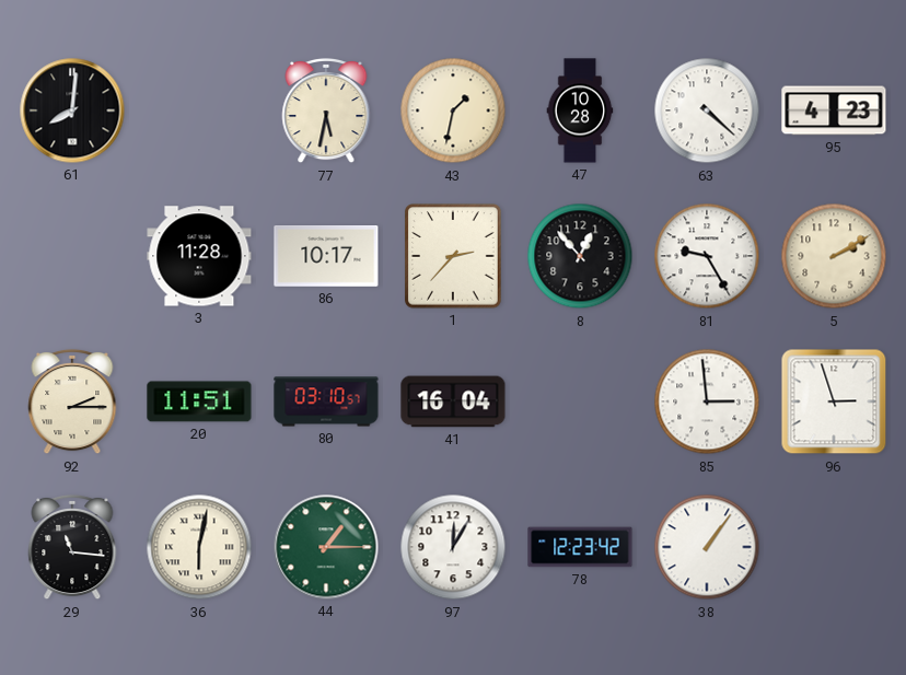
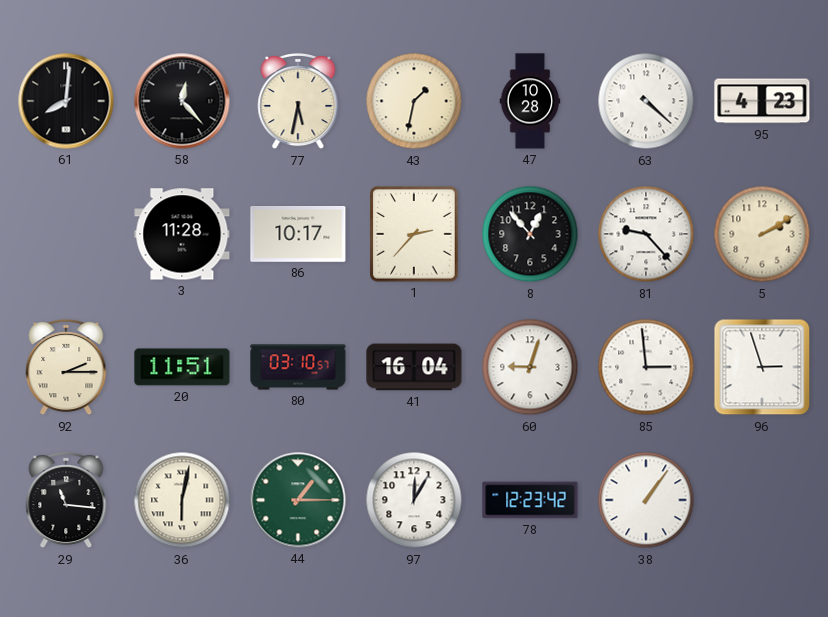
58: none -> 12:23
81: 9:25 -> 9:23
60: none -> 9:03
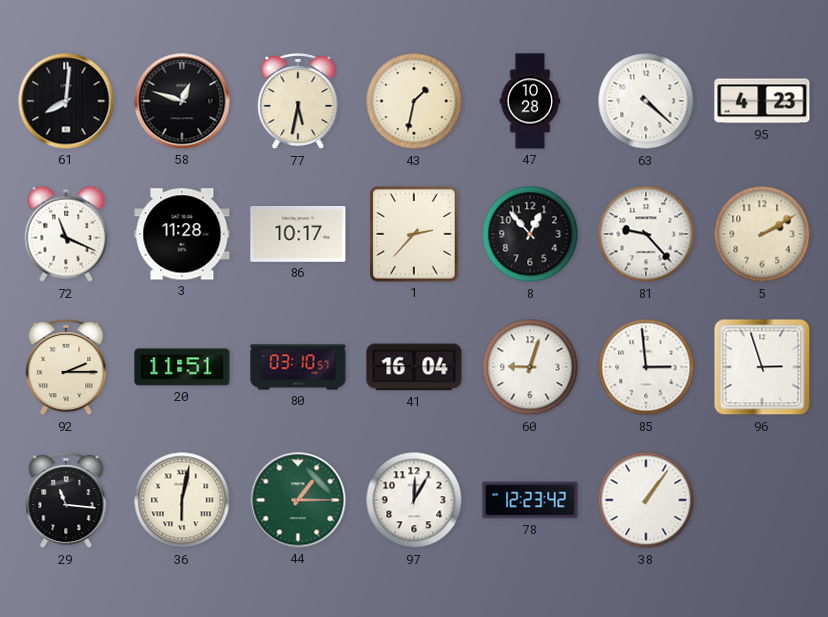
58: 12:23 -> 12:48
72: none -> 11:19
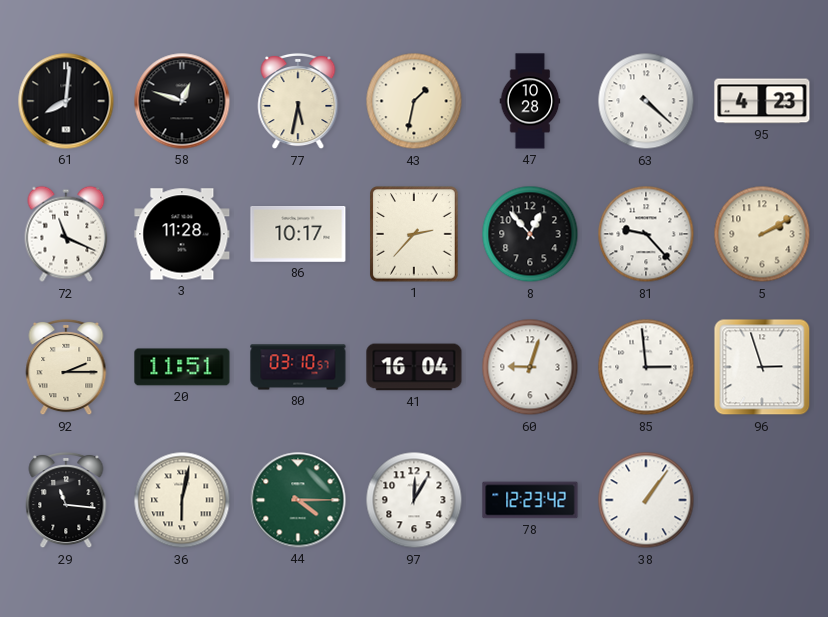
44: 1:15 -> 4:15
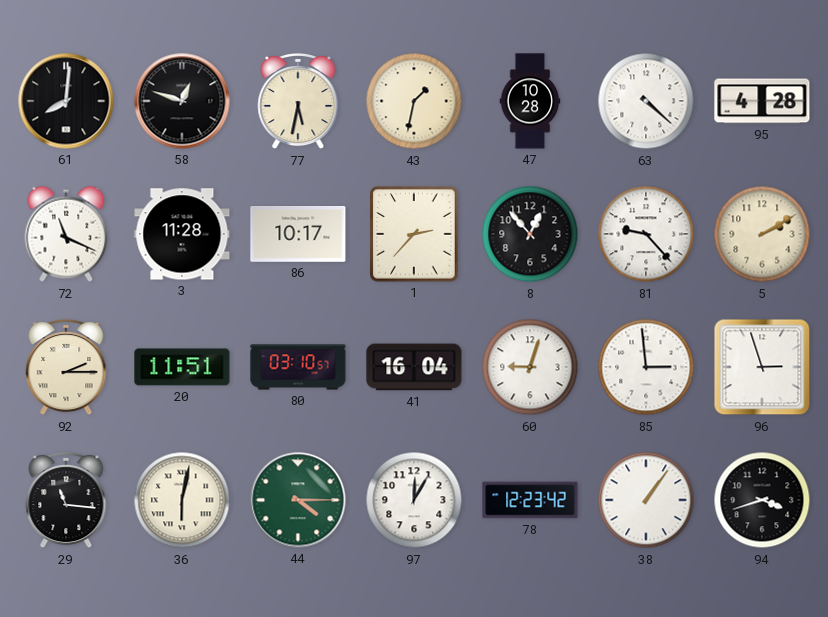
95: 4:23 -> 4:28
94: none -> 3:42
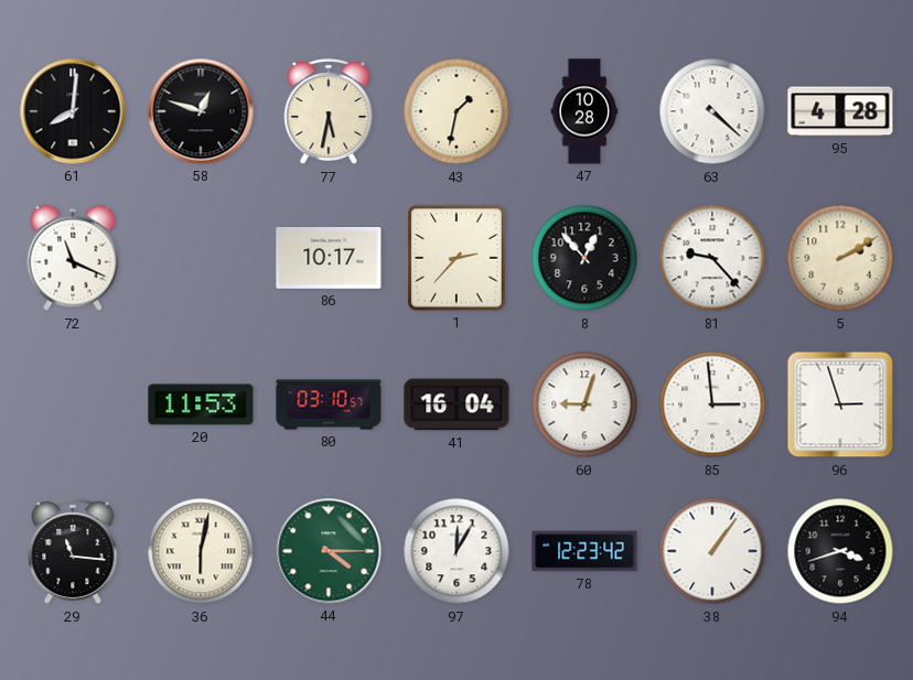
3: 11:28 -> none
92: 2:15 -> none
20: 11:51 -> 11:53
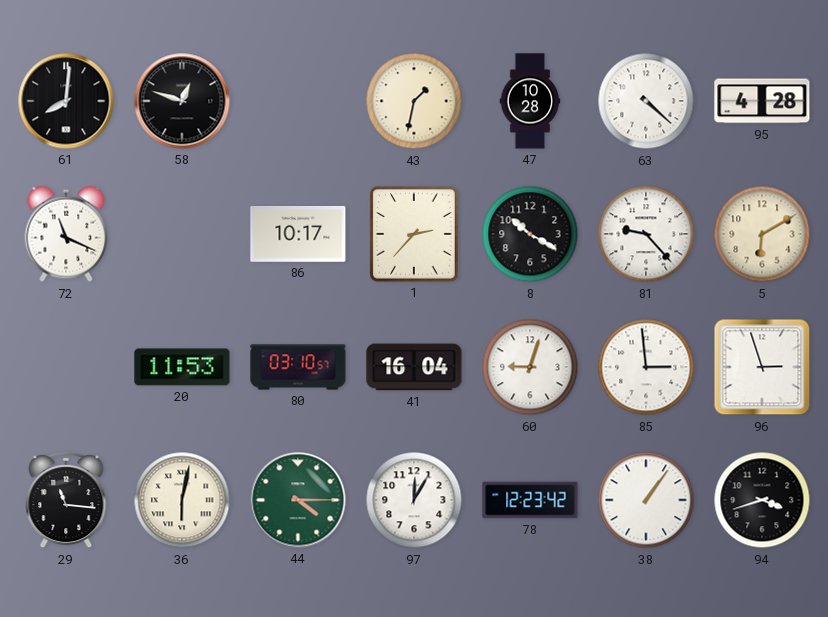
77: 5:32 -> none
8: 12:53 -> 10:20
5: 2:10 -> 6:10
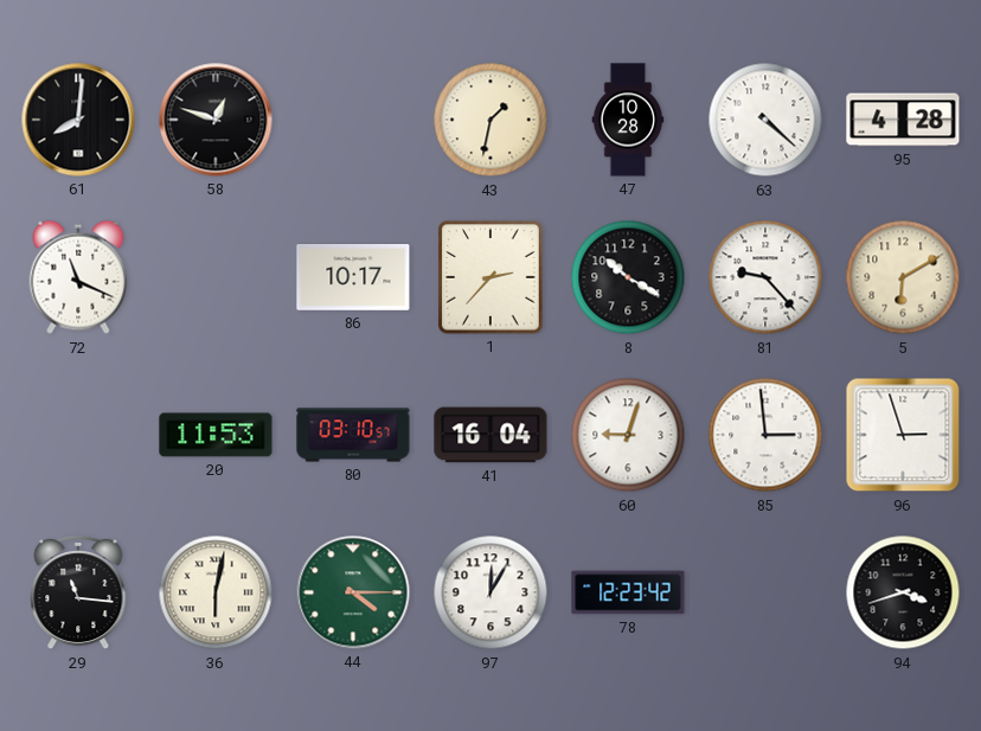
38: 1:06 -> none
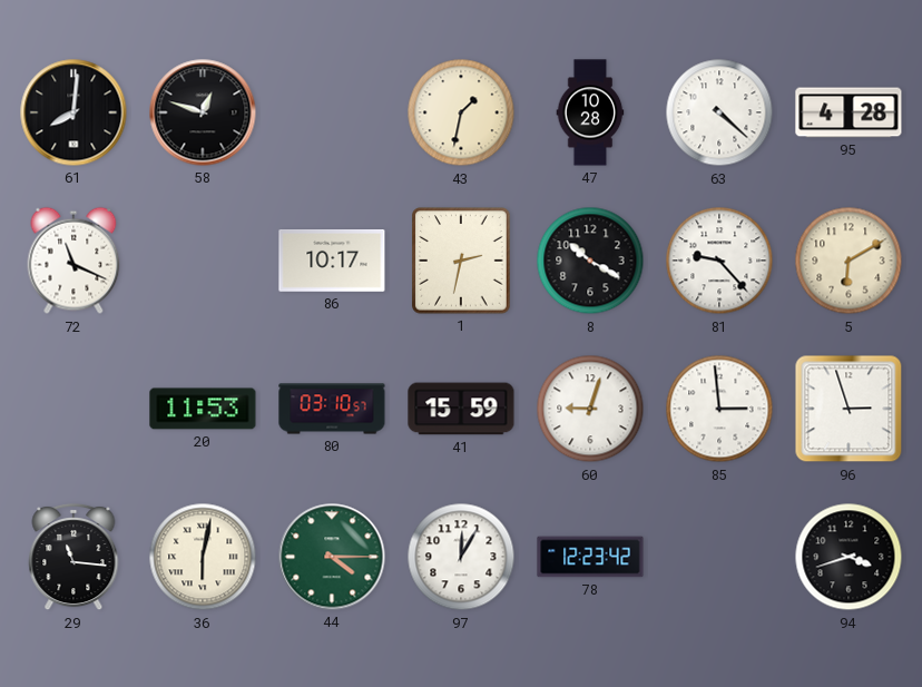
1: 2:37 -> 2:32
41: 16:04 -> 15:59
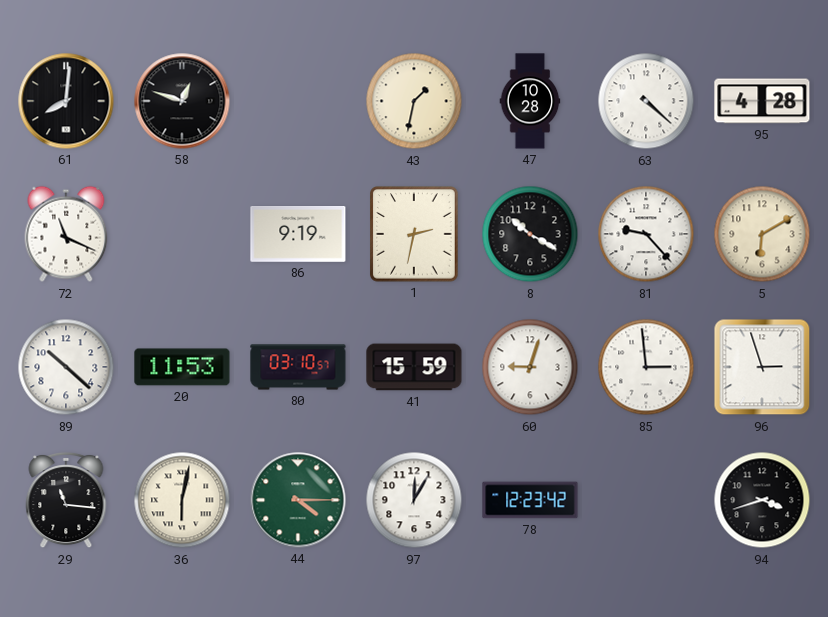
86: 10:17 -> 9:19
89: none -> 10:22
